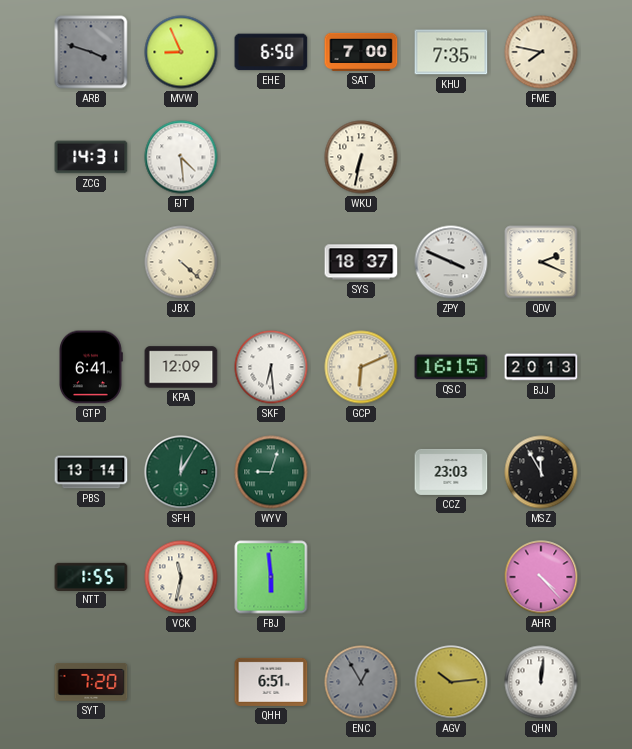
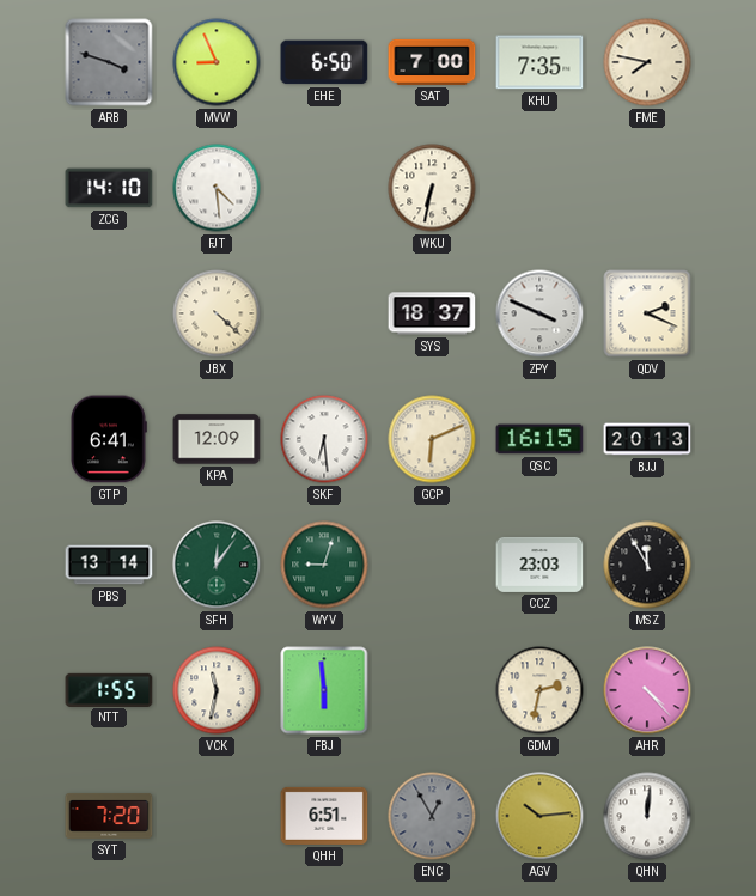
ZCG: 14:31 -> 14:10
SFH: 12:05 -> 12:06
GDM: none -> 2:32
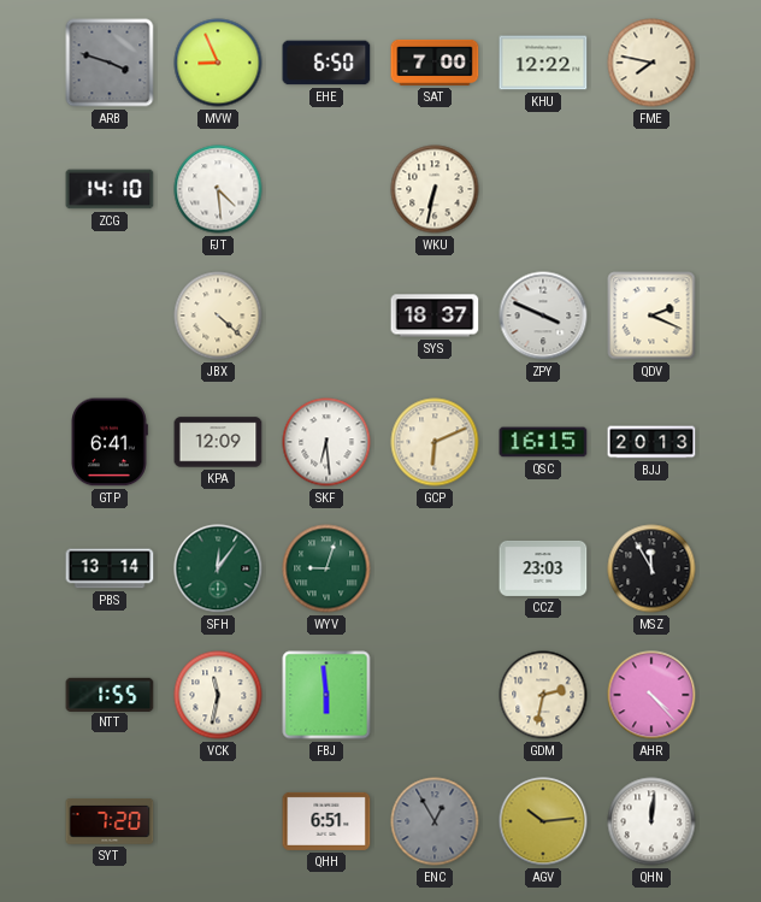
KHU: 7:35 -> 12:22
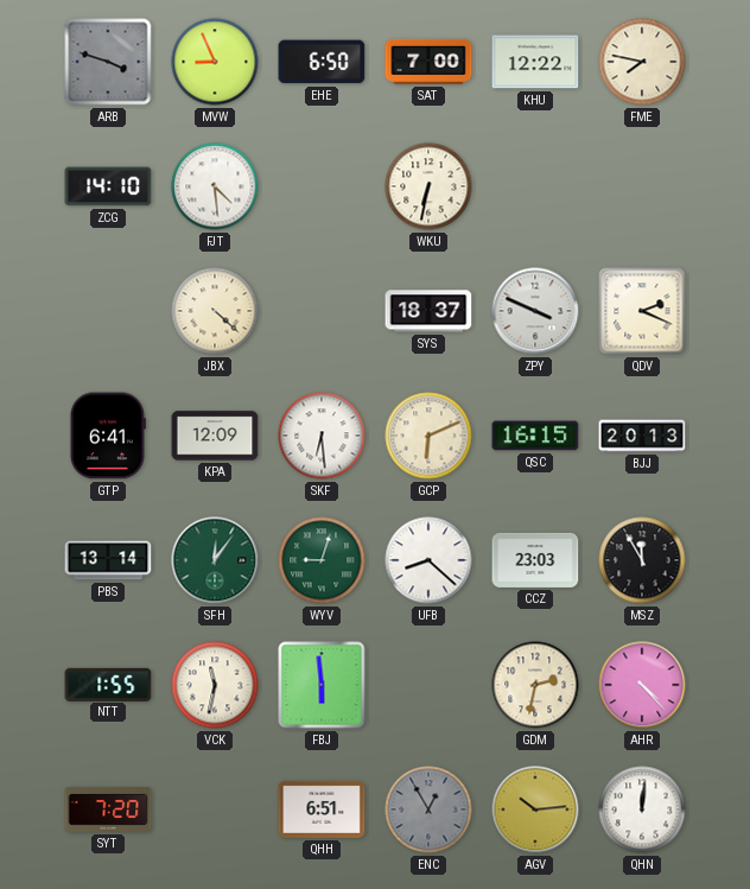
UFB: none -> 8:22
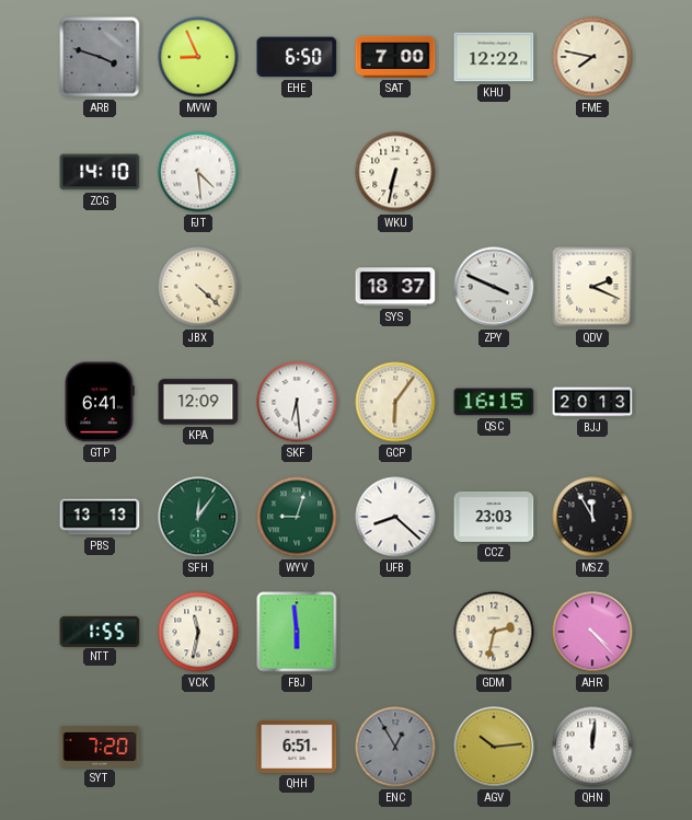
GCP: 6:11 -> 6:06
PBS: 13:14 -> 13:13
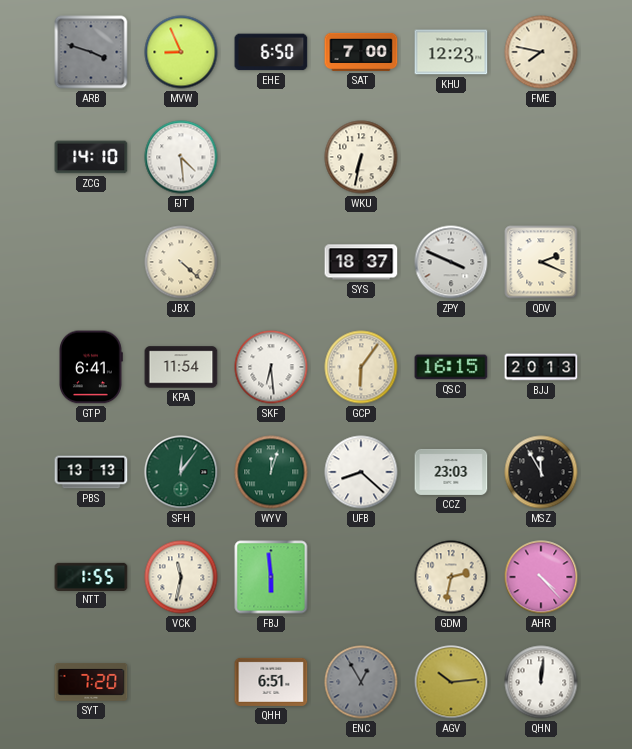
KHU: 12:22 -> 12:23
KPA: 12:09 -> 11:54
WYV: 9:03 -> 12:03
